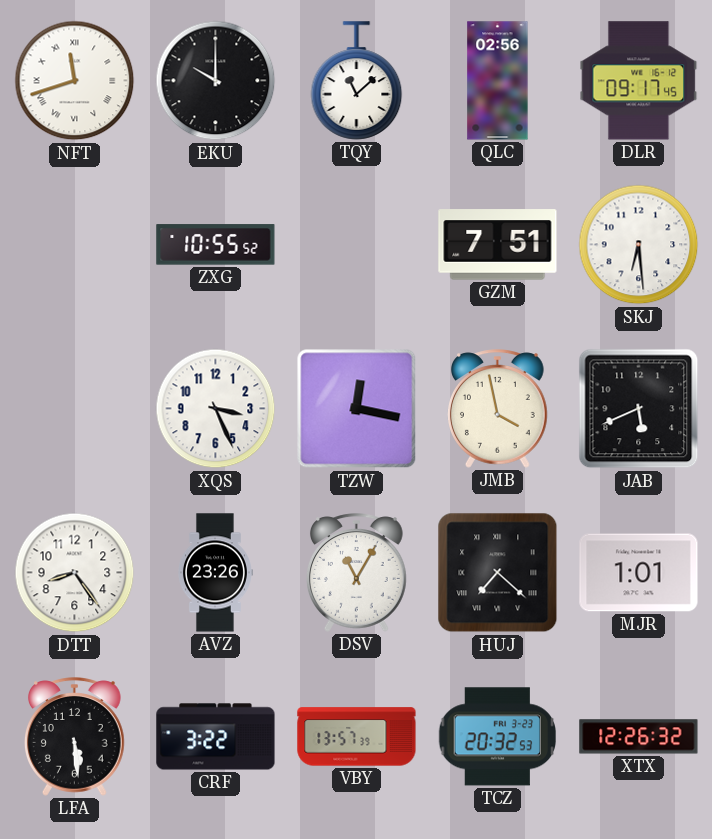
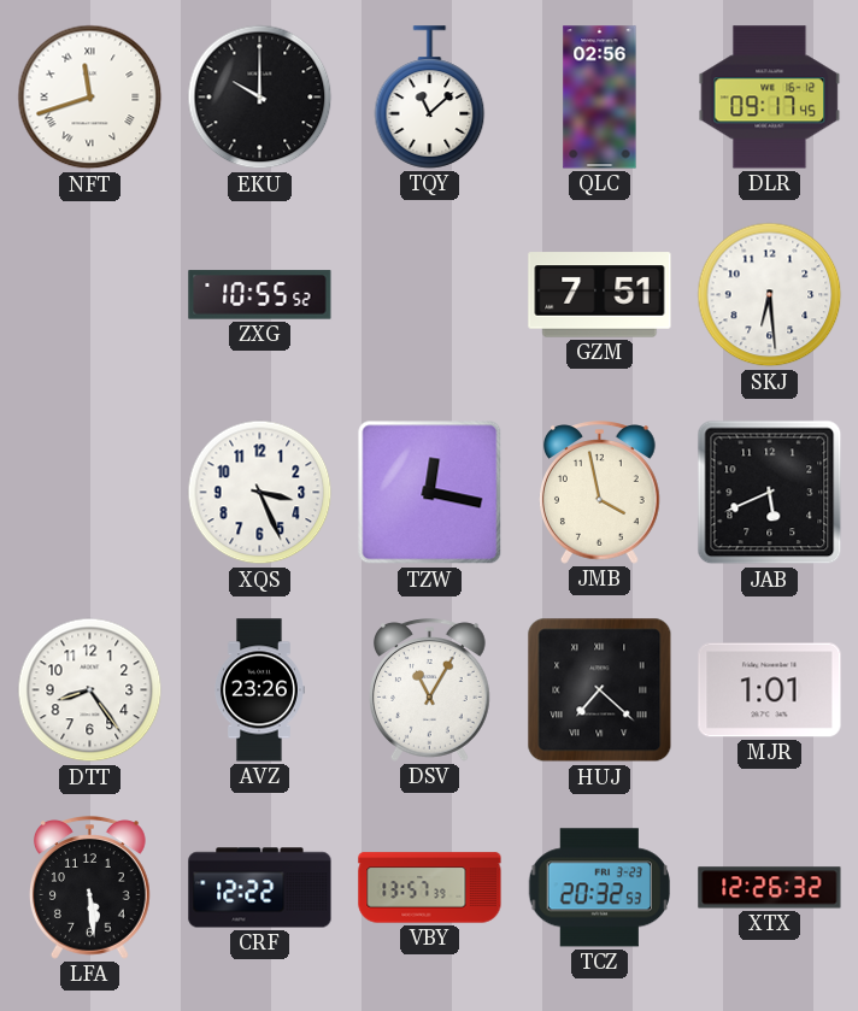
CRF: 3:22 -> 12:22
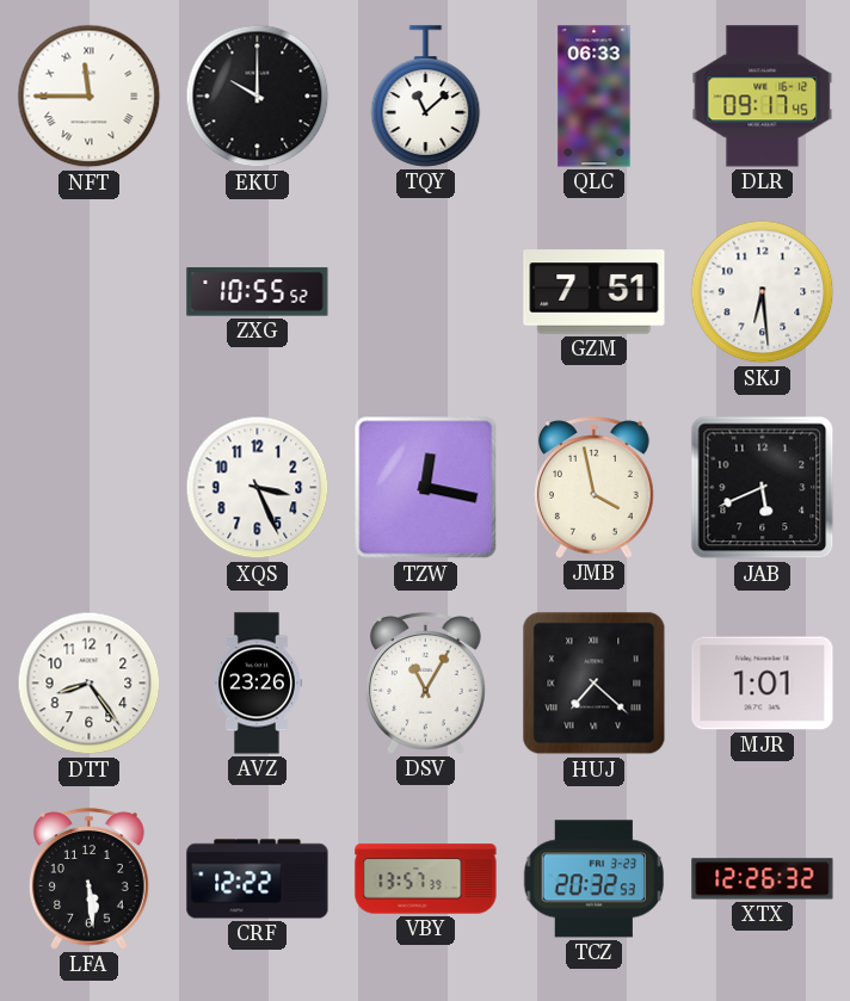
NFT: 11:42 -> 11:45
QLC: 02:56 -> 06:33
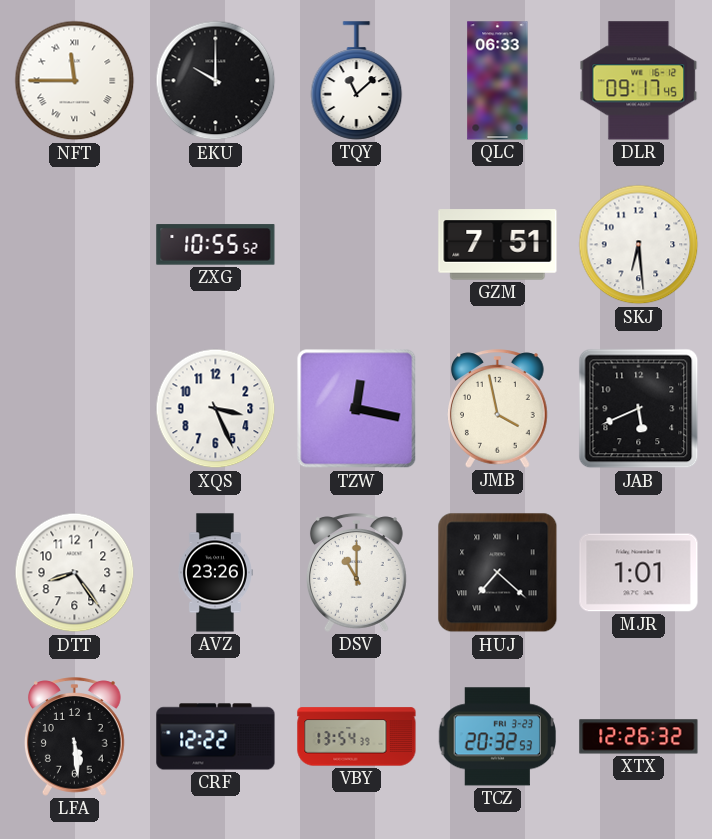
DSV: 11:05 -> 11:00
VBY: 13:57 -> 13:54
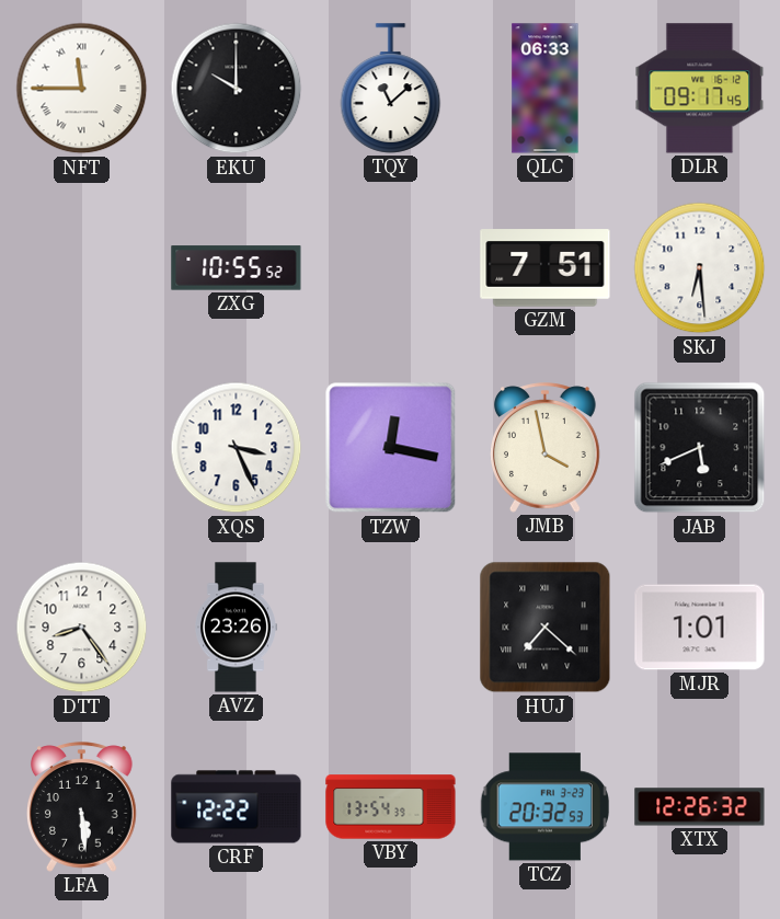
DSV: 11:00 -> none
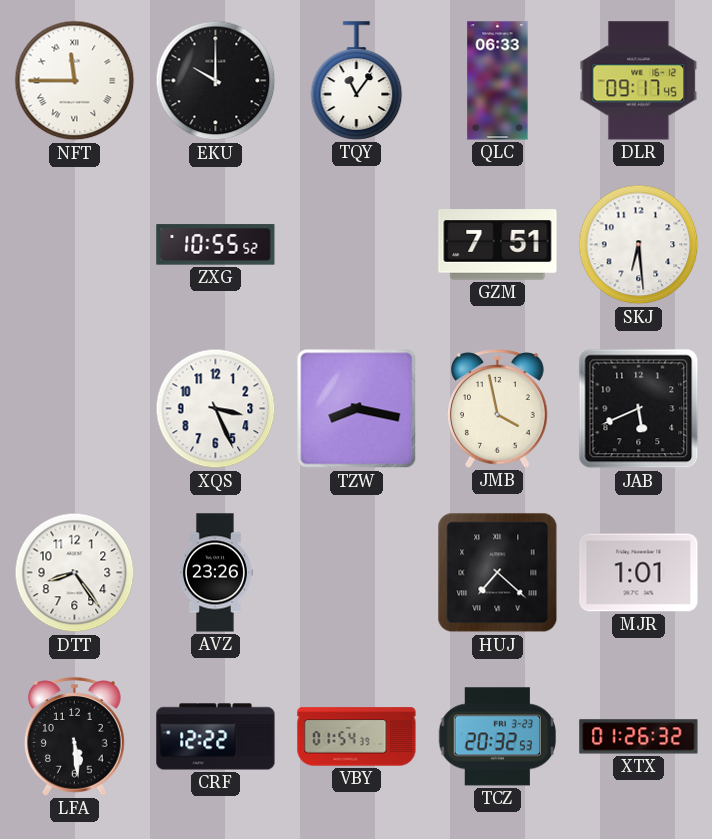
TQY: 11:08 -> 11:06
TZW: 12:17 -> 8:17
VBY: 13:54 -> 01:54
XTX: 12:26 -> 01:26
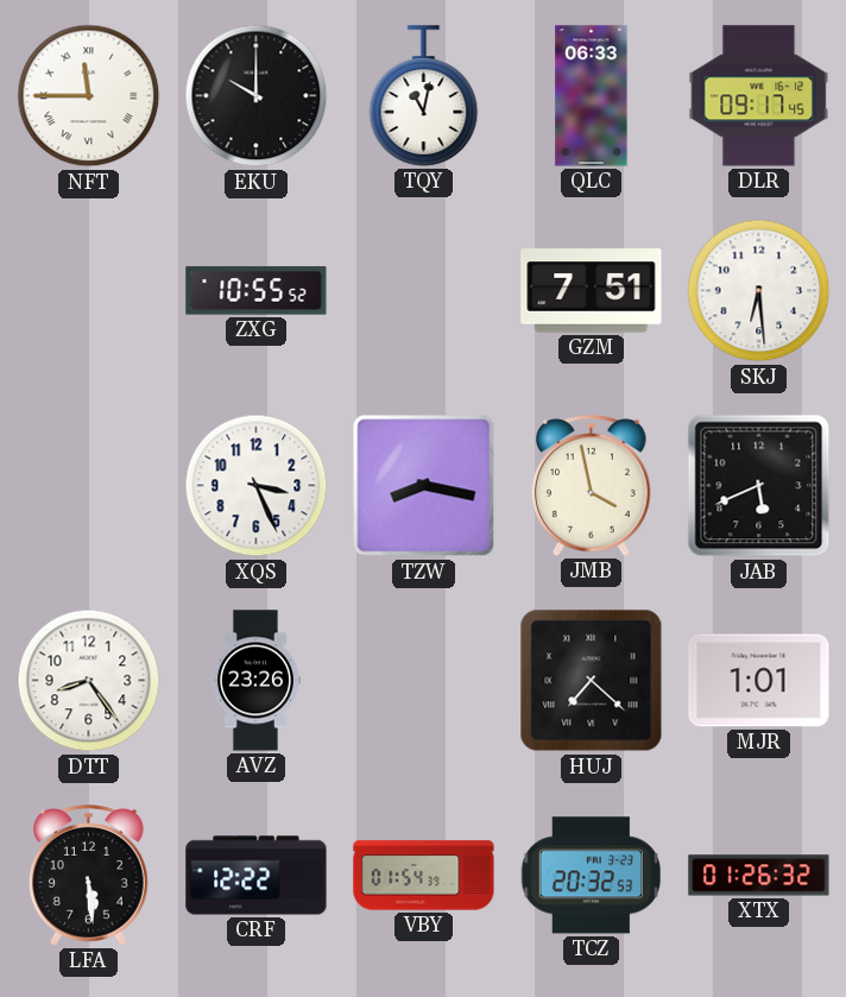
TQY: 11:06 -> 11:02
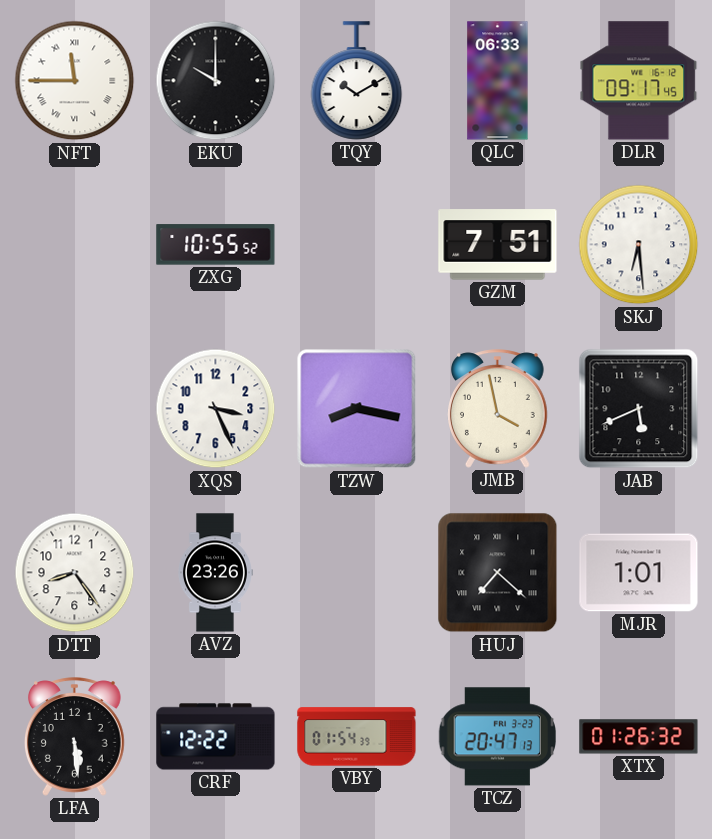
TQY: 11:02 -> 10:10
TCZ: 20:32 -> 20:47
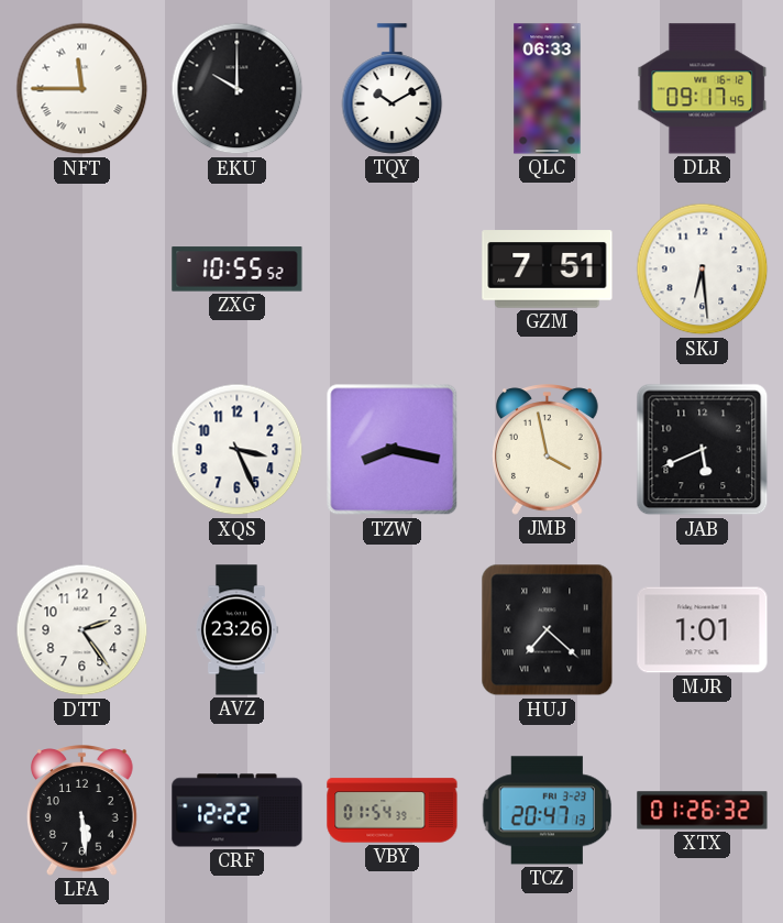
DTT: 8:24 -> 2:24
